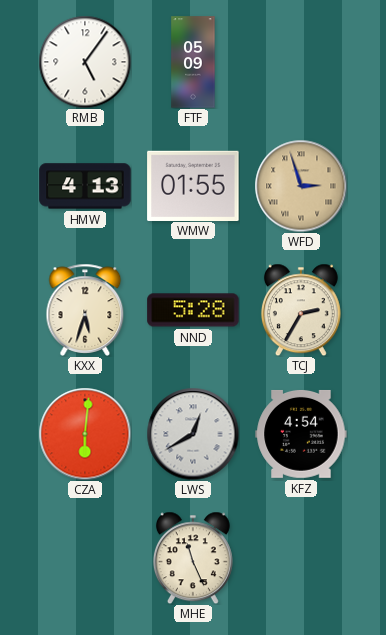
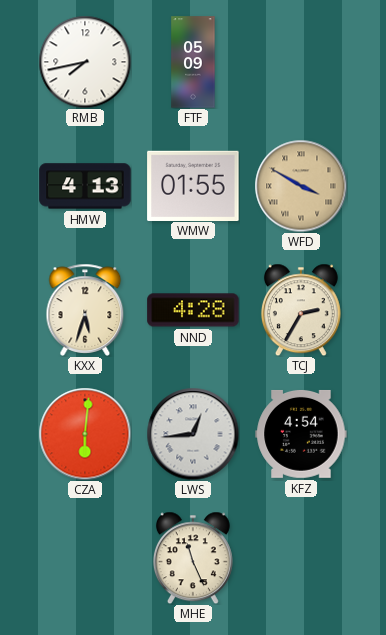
RMB: 5:06 -> 7:43
WFD: 2:57 -> 3:50
NND: 5:28 -> 4:28
LWS: 12:40 -> 12:44
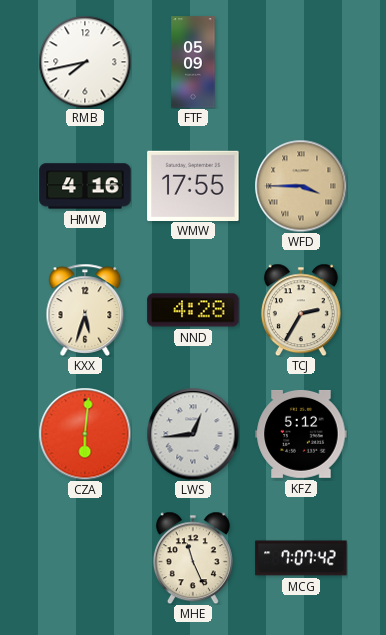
HMW: 4:13 -> 4:16
WMW: 01:55 -> 17:55
WFD: 3:50 -> 3:45
KFZ: 4:54 -> 5:12
MCG: none -> 7:07
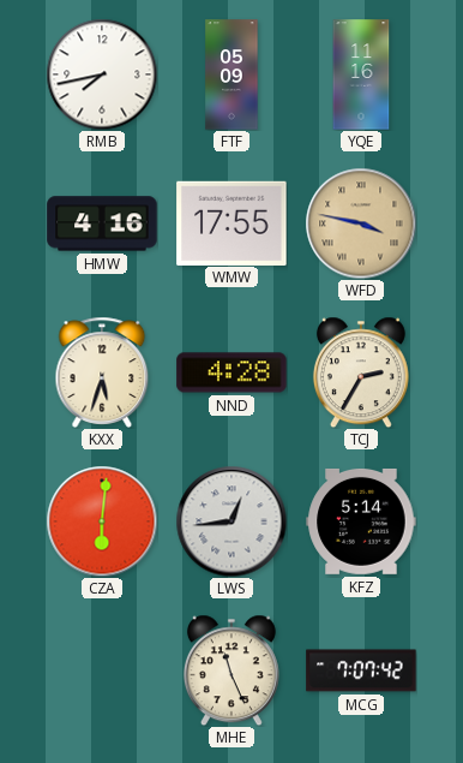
YQE: none -> 11:16
WFD: 3:45 -> 3:47
KFZ: 5:12 -> 5:14
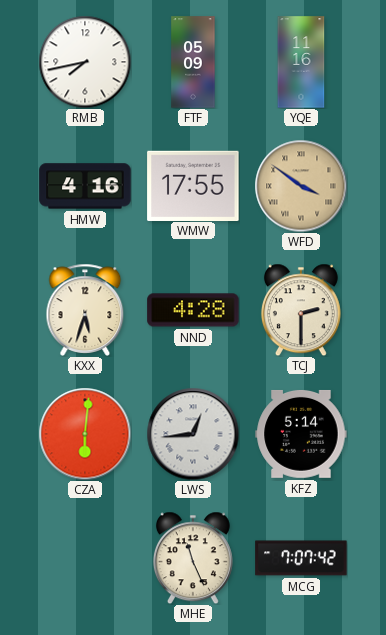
WFD: 3:47 -> 3:51
TCJ: 2:35 -> 2:30
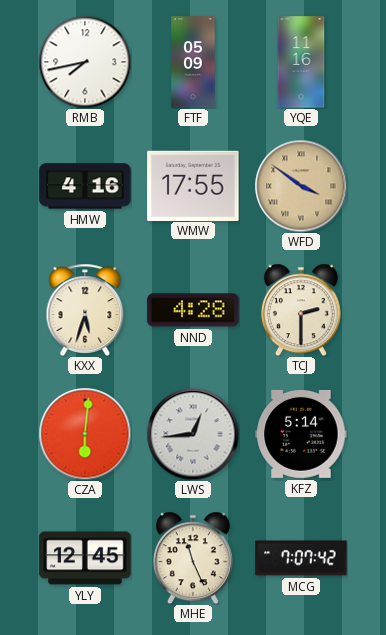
YLY: none -> 12:45
